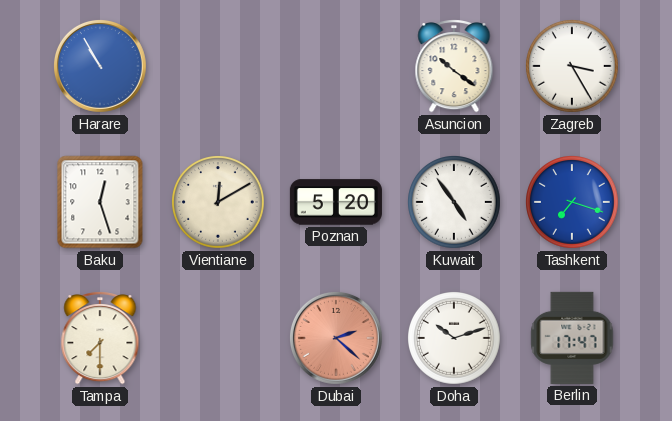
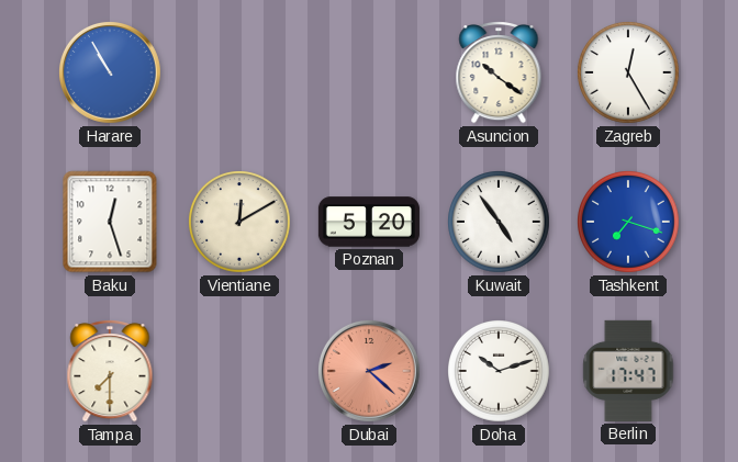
Zagreb: 3:25 -> 12:25
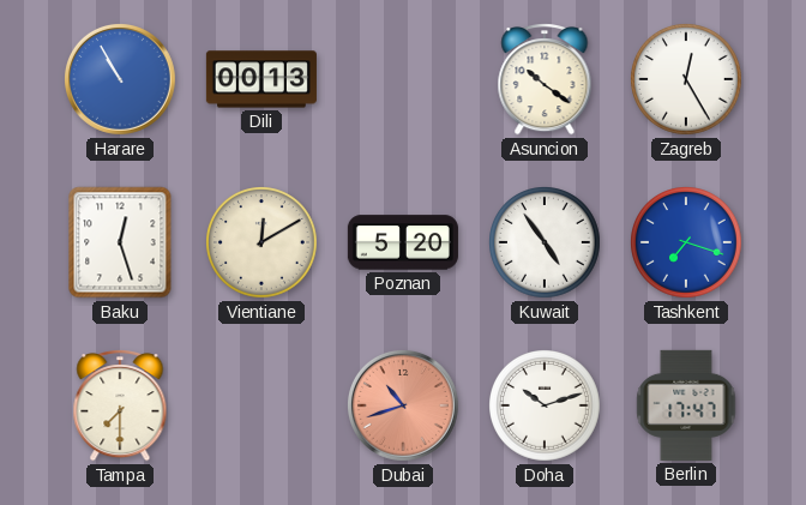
Dili: none -> 00:13
Dubai: 2:22 -> 10:42
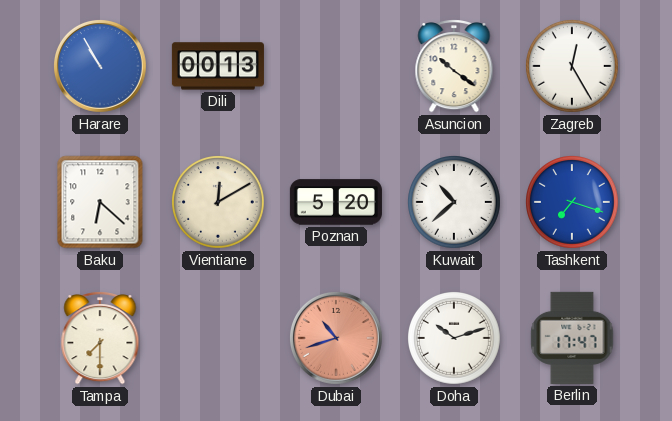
Baku: 12:27 -> 6:22
Kuwait: 4:54 -> 10:38
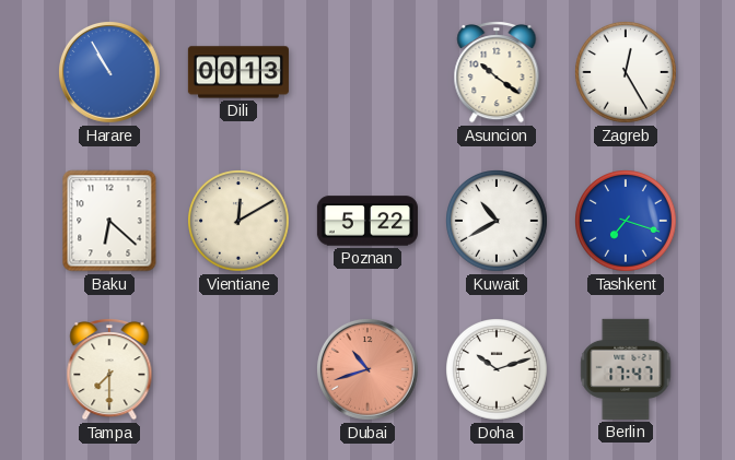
Poznan: 5:20 -> 5:22
Kuwait: 10:38 -> 10:40
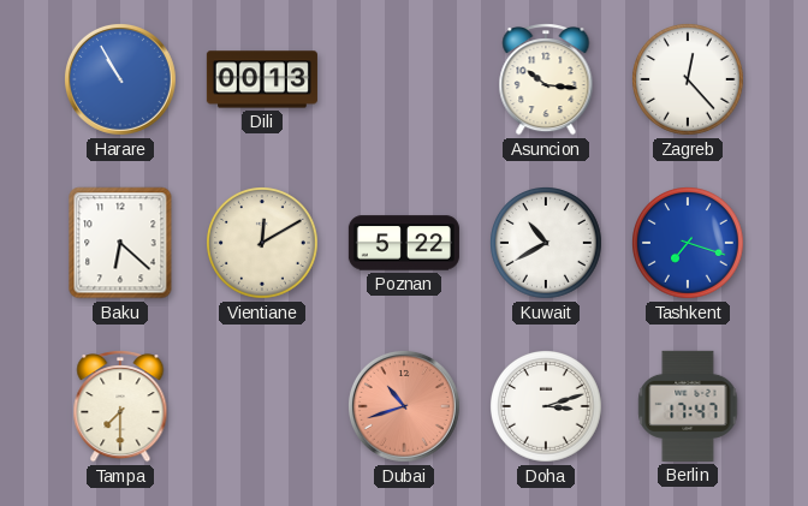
Asuncion: 10:21 -> 10:16
Zagreb: 12:25 -> 12:23
Doha: 10:12 -> 3:12
